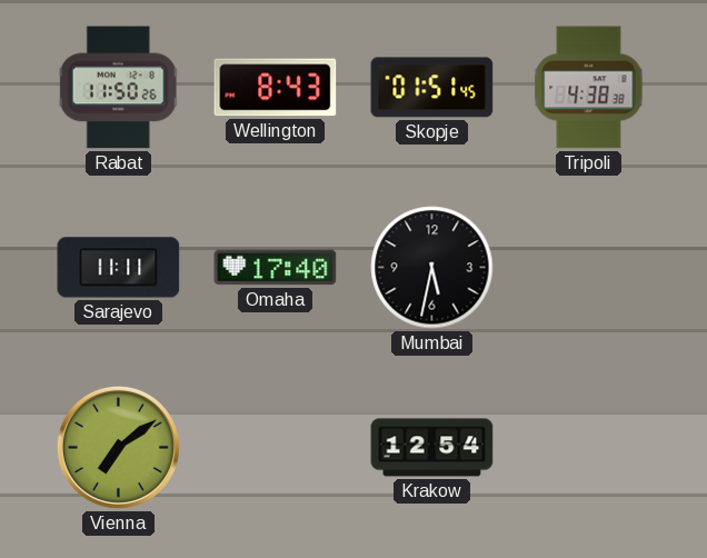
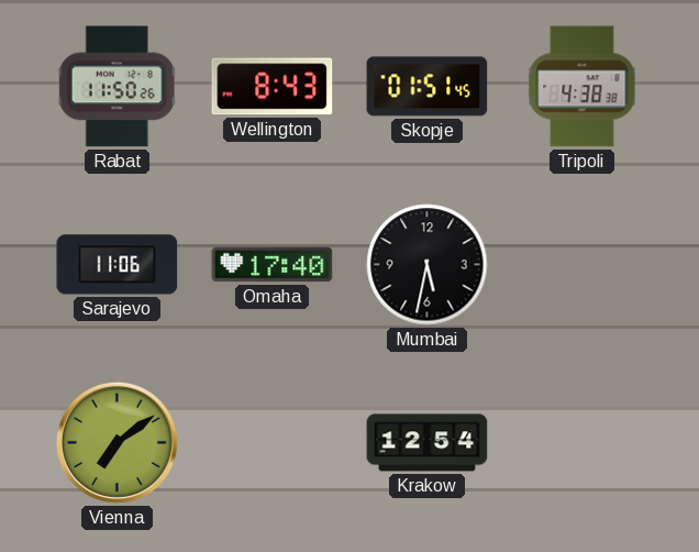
Sarajevo: 11:11 -> 11:06
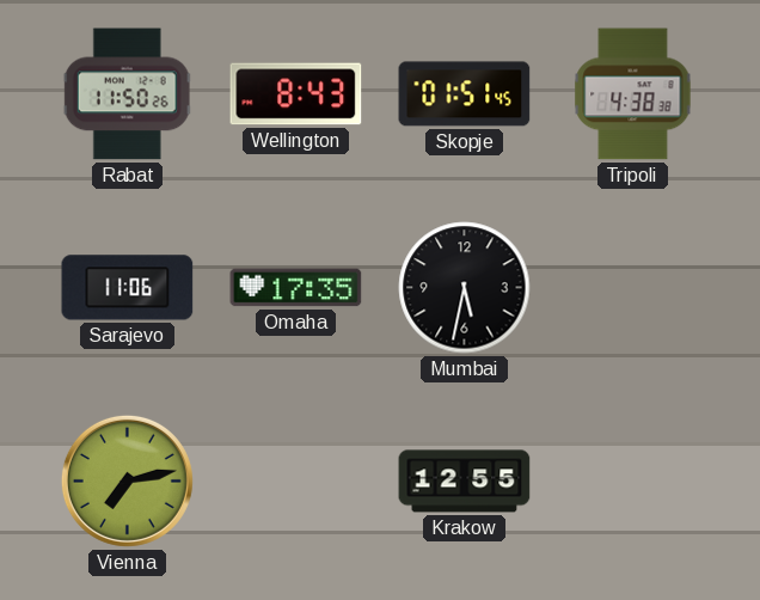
Omaha: 17:40 -> 17:35
Vienna: 7:09 -> 7:13
Krakow: 12:54 -> 12:55
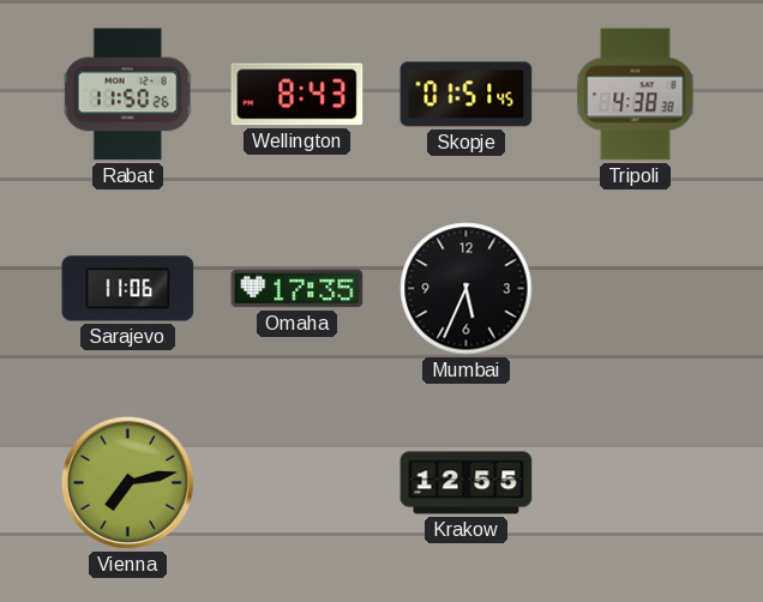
Mumbai: 5:32 -> 5:34
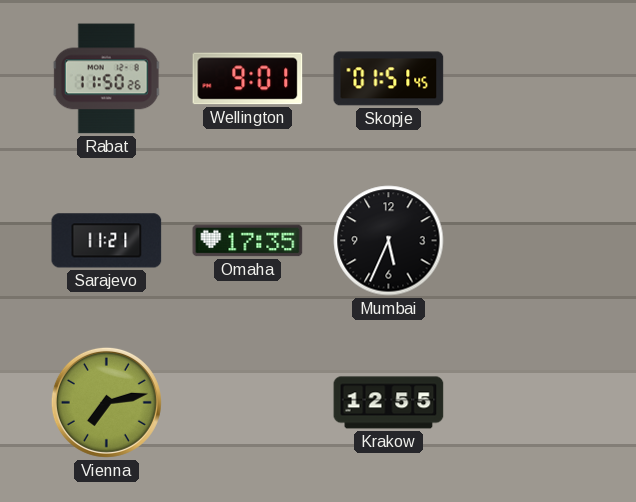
Wellington: 8:43 -> 9:01
Tripoli: 4:38 -> none
Sarajevo: 11:06 -> 11:21
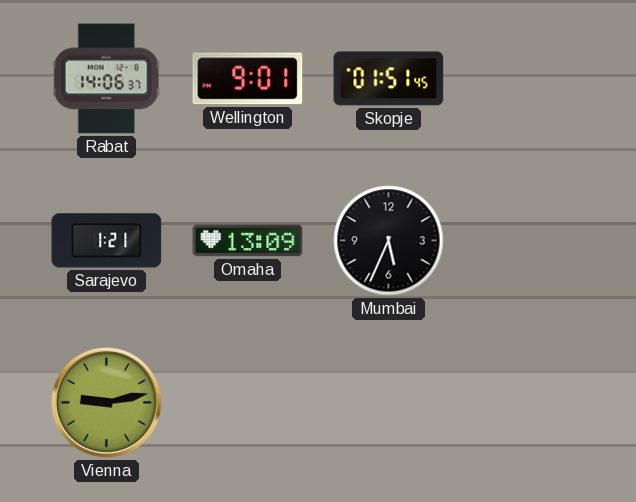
Rabat: 11:50 -> 14:06
Sarajevo: 11:21 -> 1:21
Omaha: 17:35 -> 13:09
Vienna: 7:13 -> 9:13
Krakow: 12:55 -> none
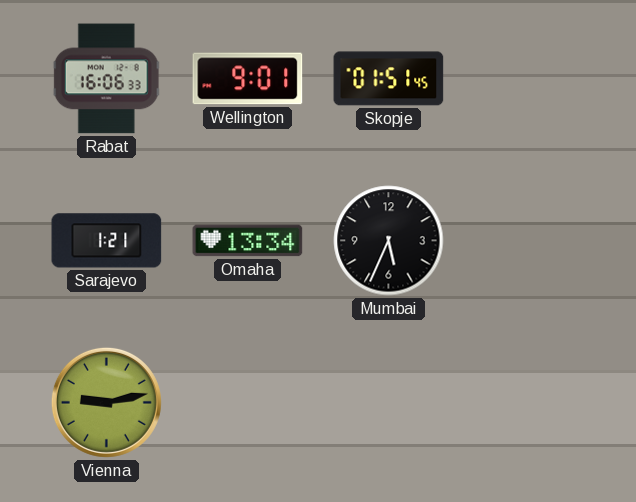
Rabat: 14:06 -> 16:06
Omaha: 13:09 -> 13:34
